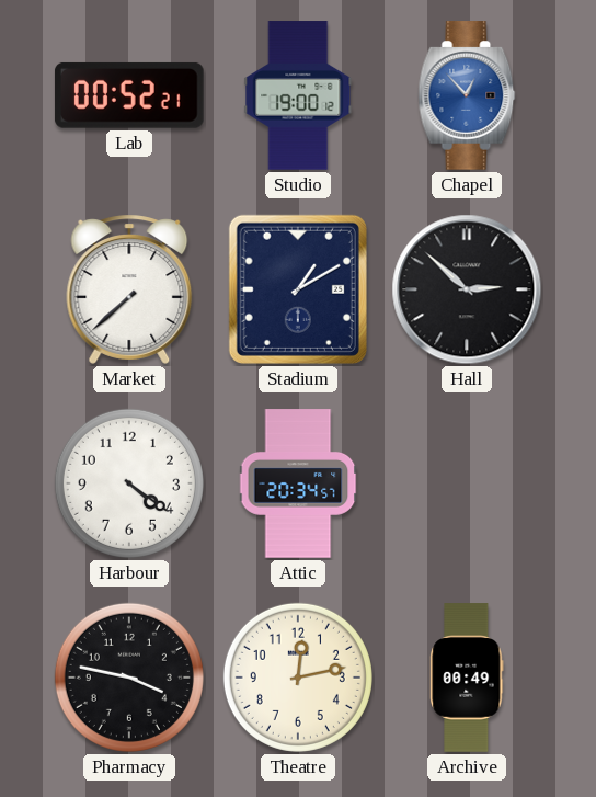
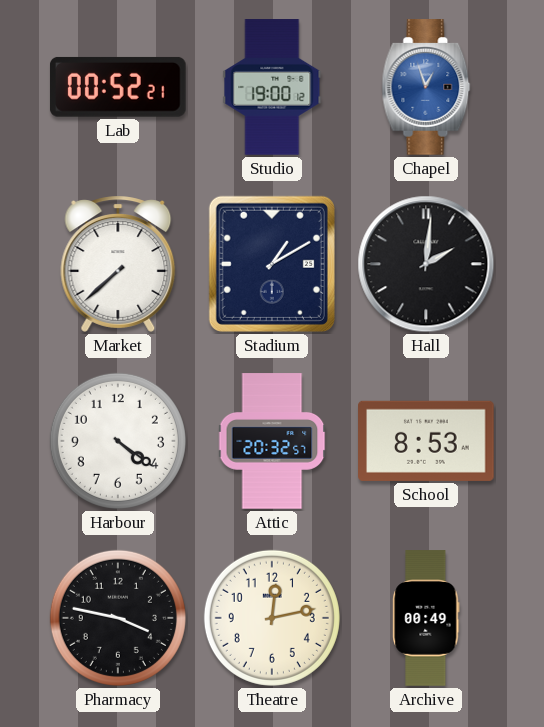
Chapel: 12:53 -> 12:57
Hall: 2:52 -> 2:01
Attic: 20:34 -> 20:32
School: none -> 8:53
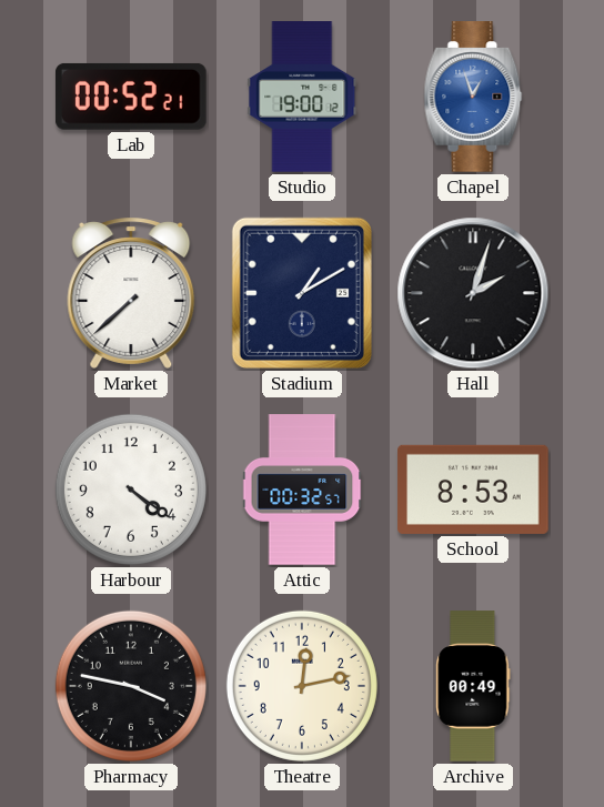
Hall: 2:01 -> 2:03
Attic: 20:32 -> 00:32
